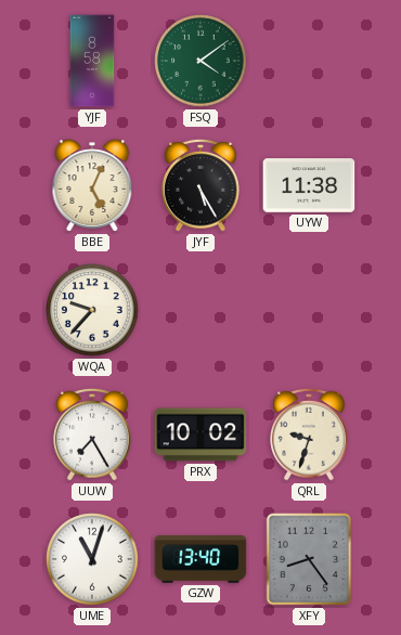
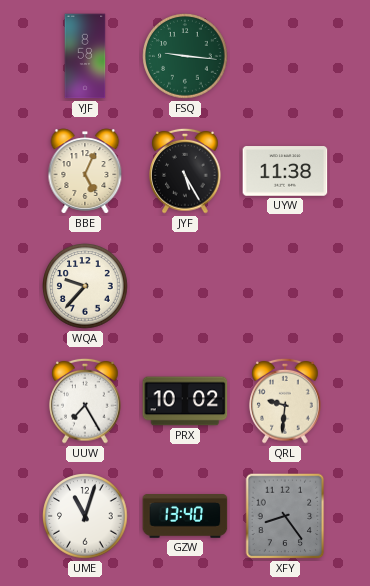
FSQ: 4:09 -> 9:16
QRL: 9:33 -> 9:31
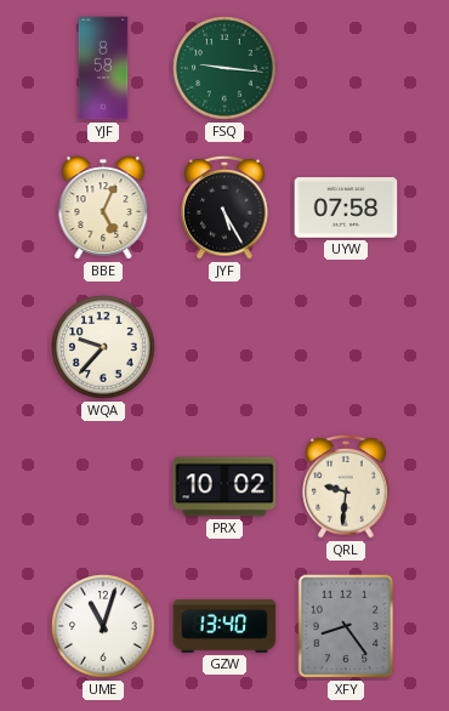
UYW: 11:38 -> 07:58
UUW: 7:25 -> none
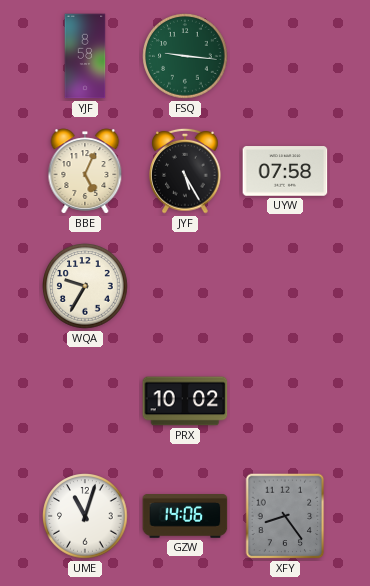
WQA: 9:37 -> 9:35
QRL: 9:31 -> none
GZW: 13:40 -> 14:06
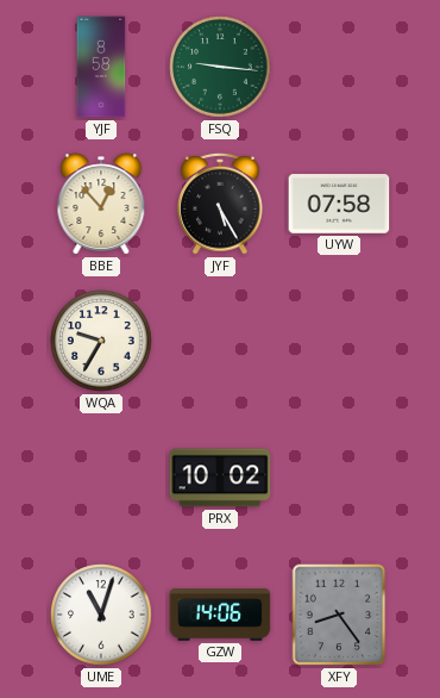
BBE: 5:04 -> 12:53
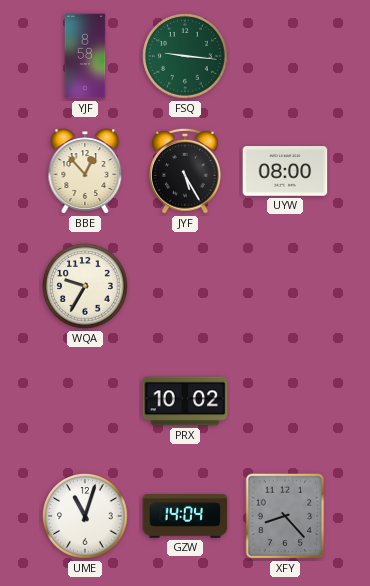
UYW: 07:58 -> 08:00
GZW: 14:06 -> 14:04
XFY: 8:24 -> 8:23
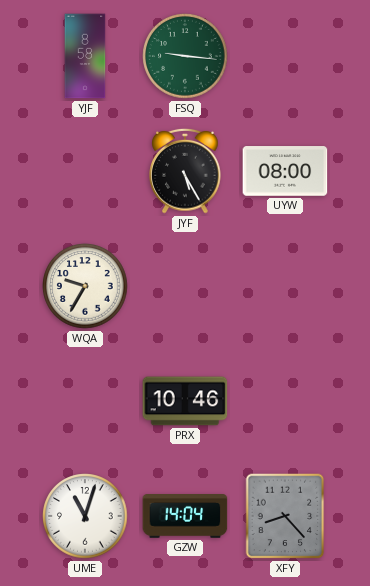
BBE: 12:53 -> none
PRX: 10:02 -> 10:46
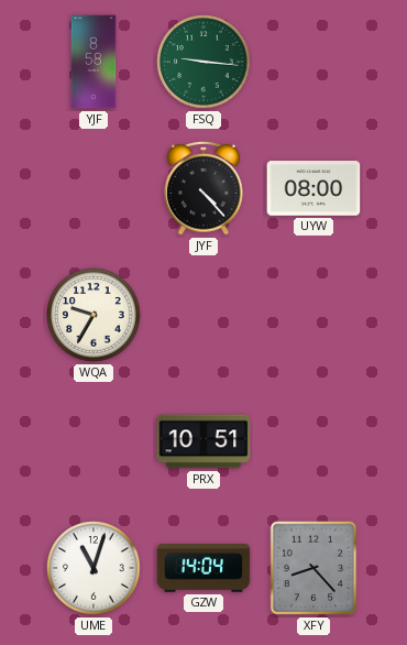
JYF: 5:25 -> 4:23
PRX: 10:46 -> 10:51
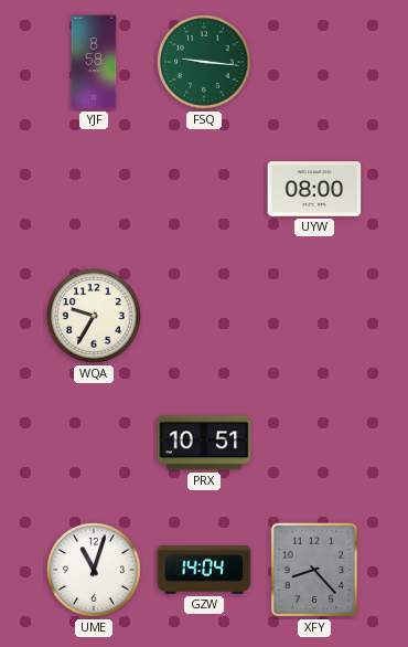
JYF: 4:23 -> none
